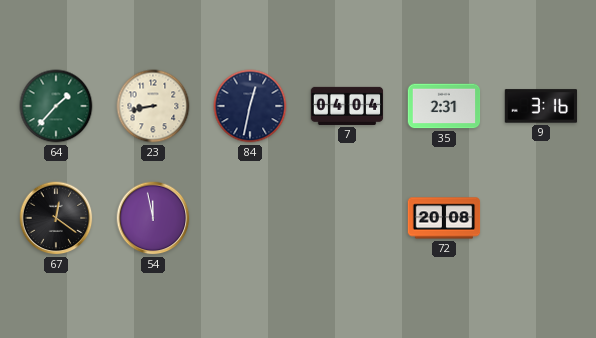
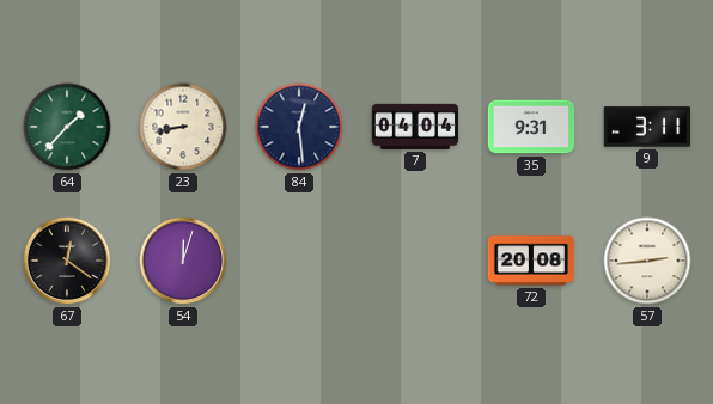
84: 12:32 -> 12:29
35: 2:31 -> 9:31
9: 3:16 -> 3:11
54: 11:58 -> 12:03
57: none -> 2:44
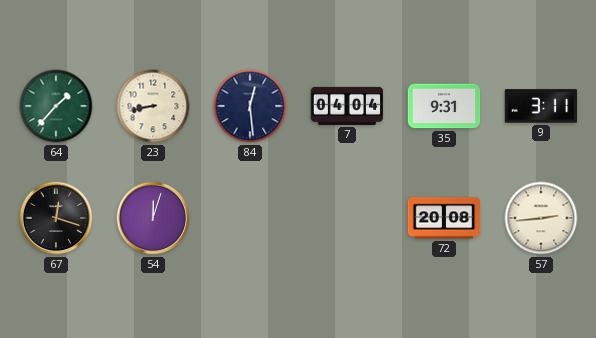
67: 12:21 -> 12:18
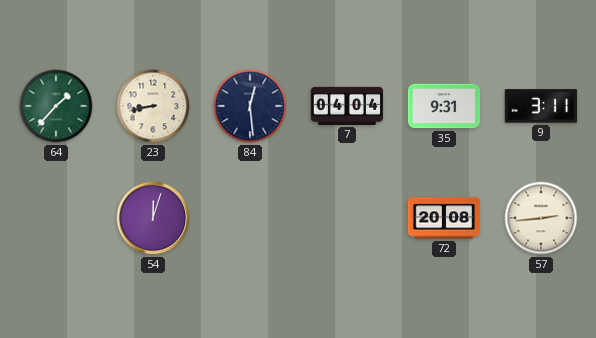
67: 12:18 -> none
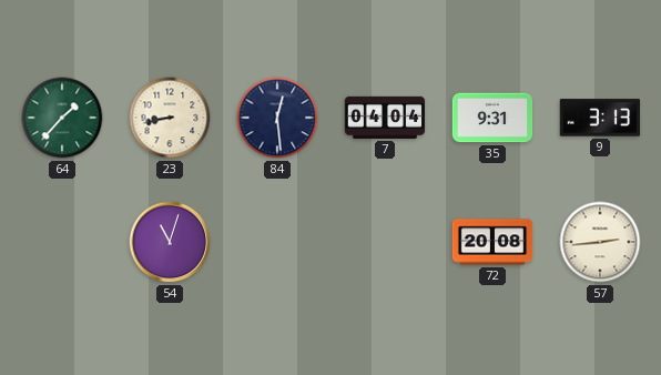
9: 3:11 -> 3:13
54: 12:03 -> 11:03
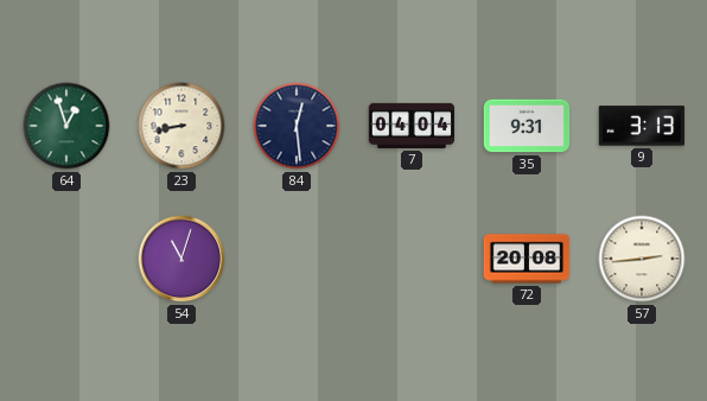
64: 1:37 -> 12:57
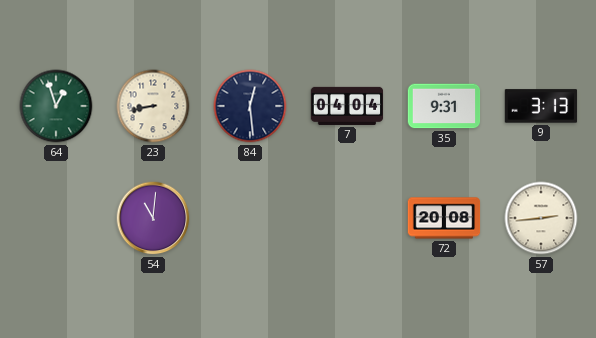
54: 11:03 -> 11:01
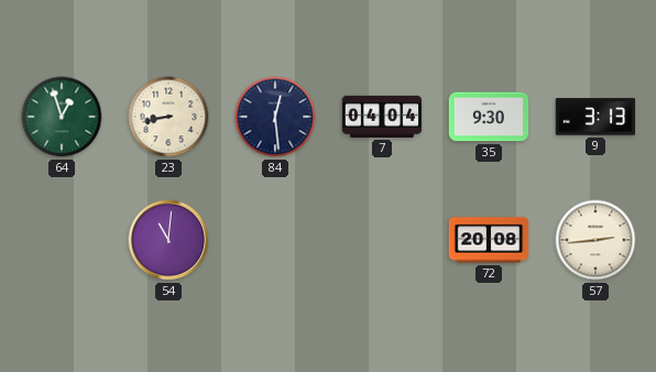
35: 9:31 -> 9:30
